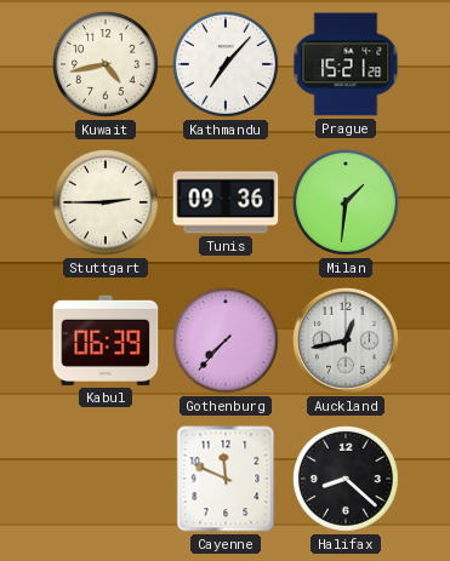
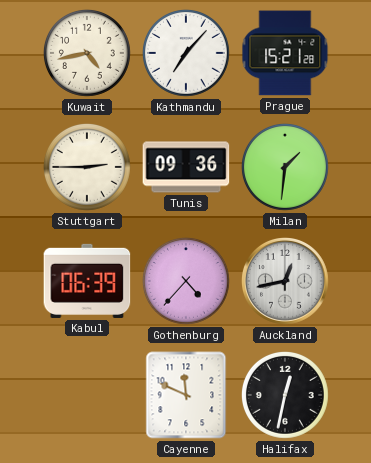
Gothenburg: 7:37 -> 4:37
Halifax: 8:22 -> 12:32
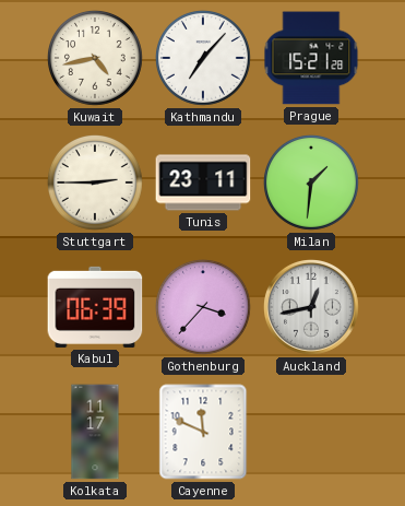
Tunis: 09:36 -> 23:11
Gothenburg: 4:37 -> 3:37
Kolkata: none -> 11:17
Halifax: 12:32 -> none
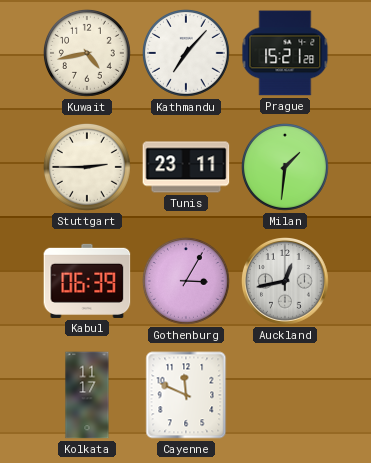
Gothenburg: 3:37 -> 3:05
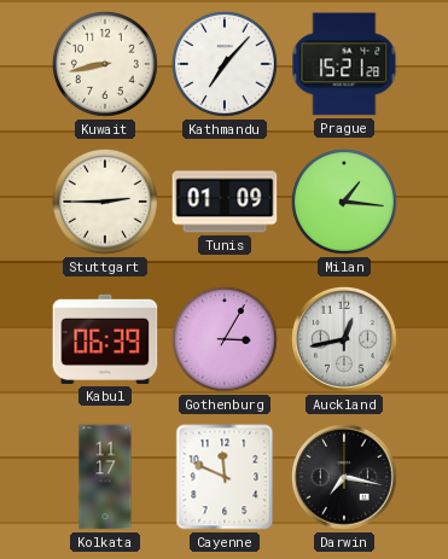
Kuwait: 4:43 -> 8:43
Tunis: 23:11 -> 01:09
Milan: 1:31 -> 1:16
Darwin: none -> 7:17
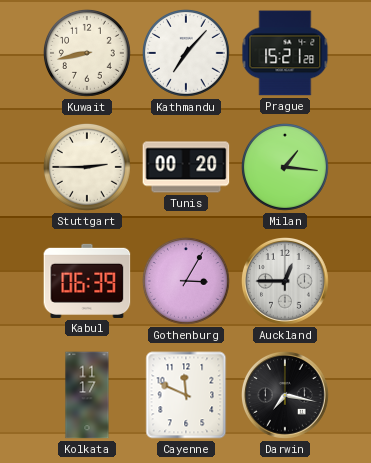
Tunis: 01:09 -> 00:20
Auckland: 12:43 -> 12:45
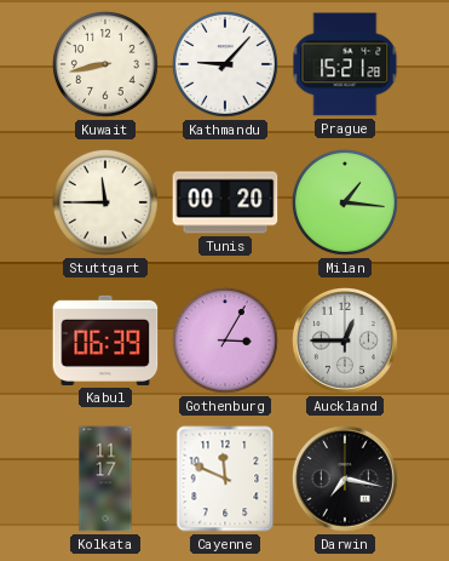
Kathmandu: 7:07 -> 9:07
Stuttgart: 2:45 -> 11:45
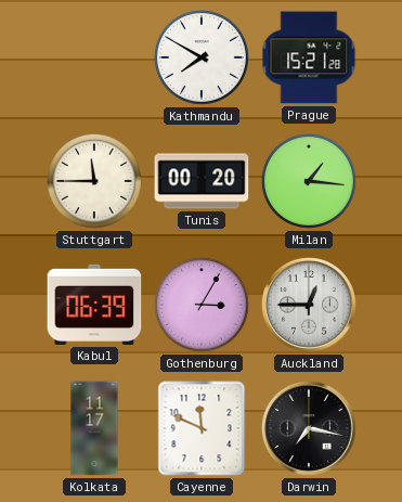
Kuwait: 8:43 -> none
Kathmandu: 9:07 -> 7:50
